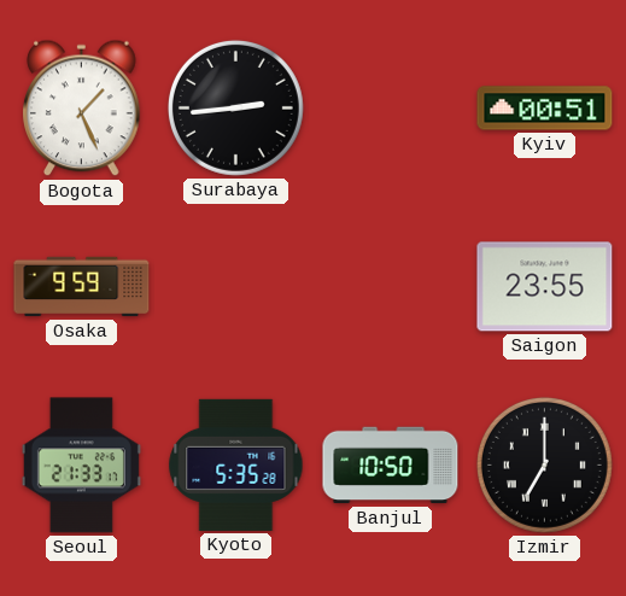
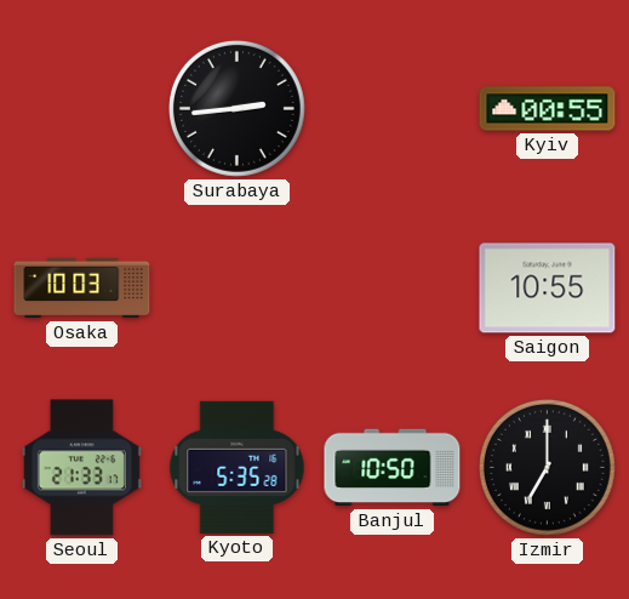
Bogota: 1:26 -> none
Kyiv: 00:51 -> 00:55
Osaka: 9:59 -> 10:03
Saigon: 23:55 -> 10:55
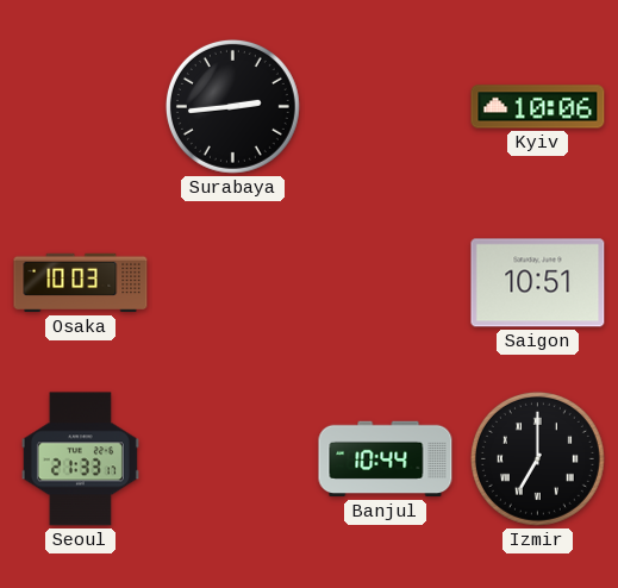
Kyiv: 00:55 -> 10:06
Saigon: 10:55 -> 10:51
Kyoto: 5:35 -> none
Banjul: 10:50 -> 10:44
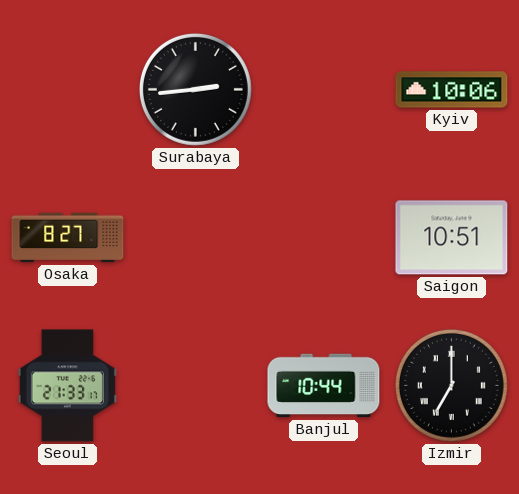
Osaka: 10:03 -> 8:27
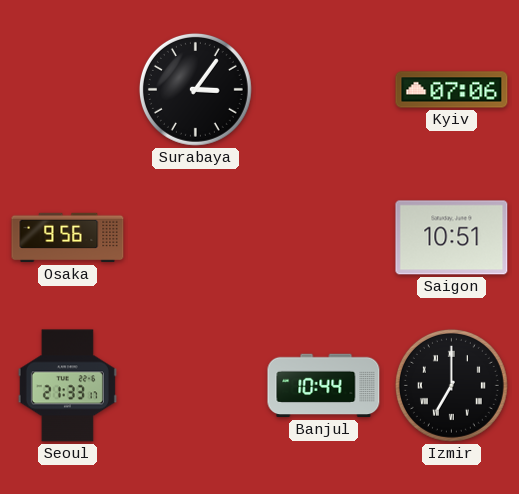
Surabaya: 2:44 -> 3:06
Kyiv: 10:06 -> 07:06
Osaka: 8:27 -> 9:56
